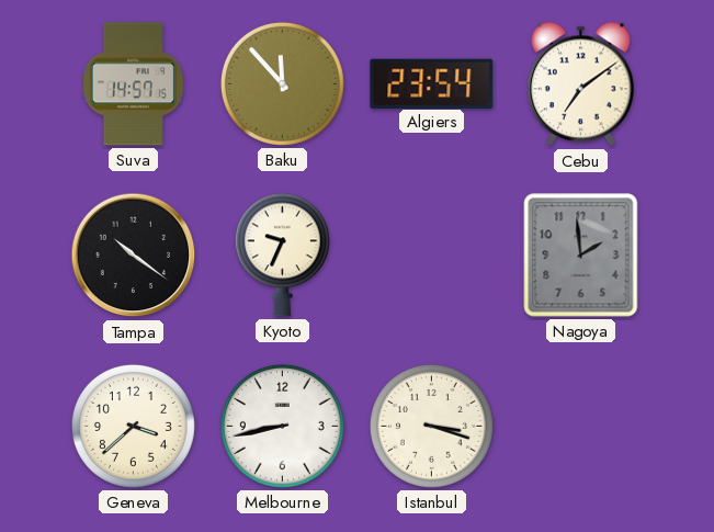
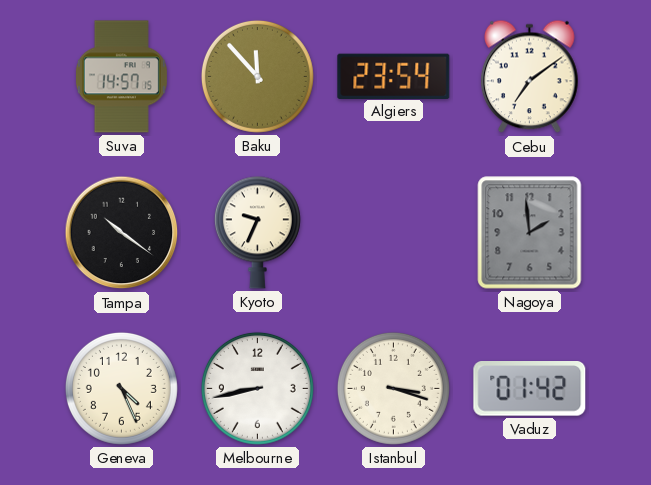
Geneva: 3:38 -> 4:26
Vaduz: none -> 01:42
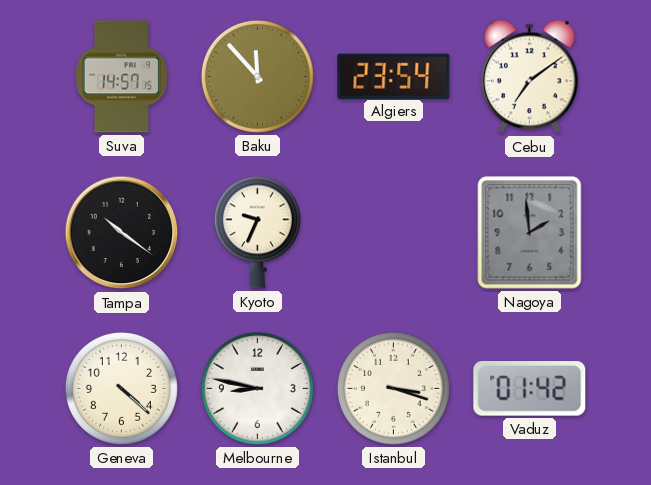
Geneva: 4:26 -> 4:22
Melbourne: 8:43 -> 8:47
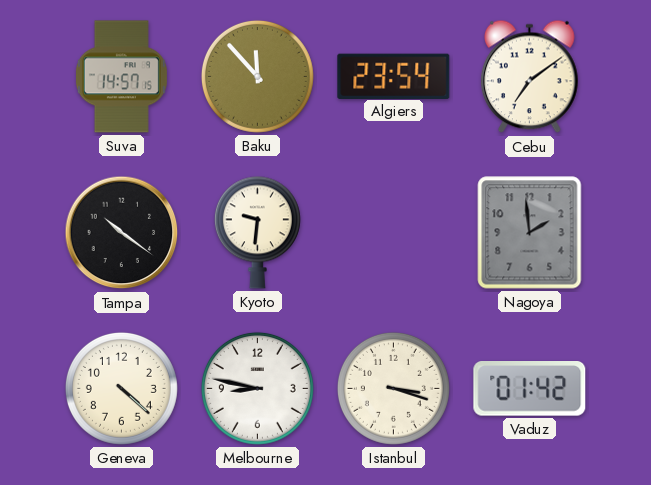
Kyoto: 9:34 -> 9:31
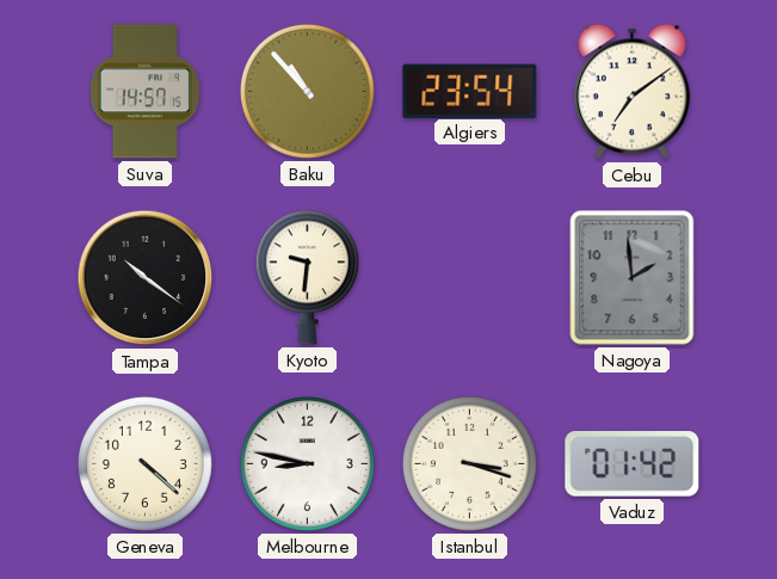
Baku: 11:53 -> 10:53
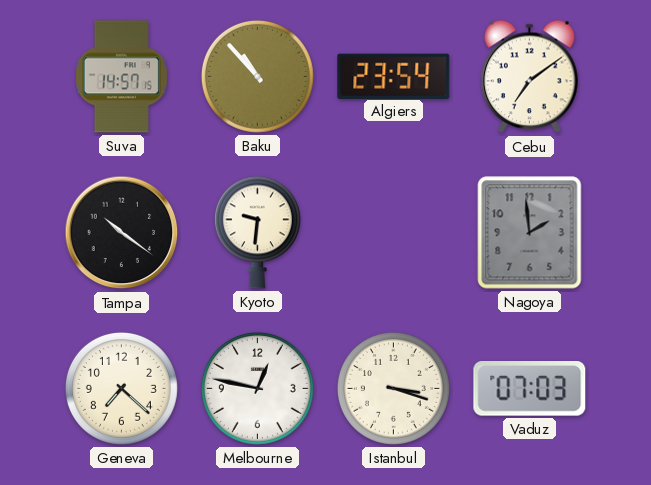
Geneva: 4:22 -> 7:22
Melbourne: 8:47 -> 12:47
Vaduz: 01:42 -> 07:03
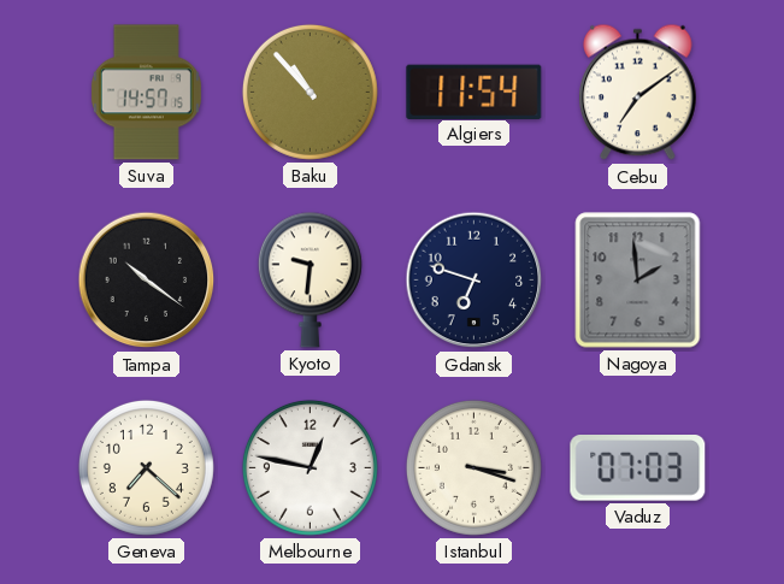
Algiers: 23:54 -> 11:54
Gdansk: none -> 6:48
